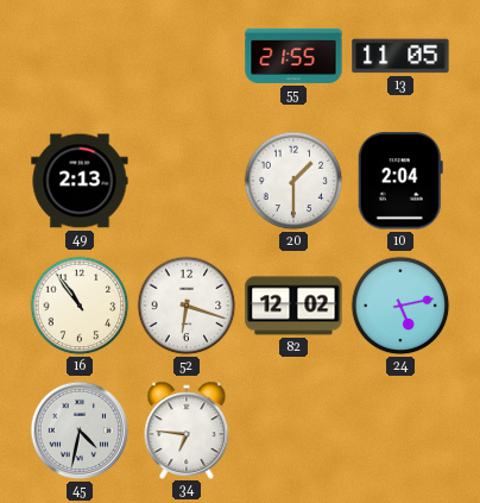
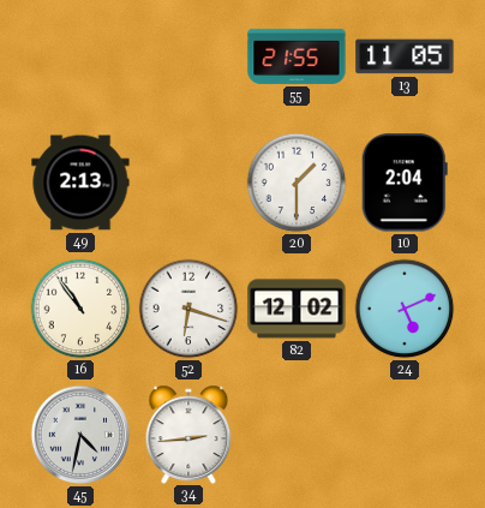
24: 5:13 -> 5:11
34: 6:46 -> 2:44
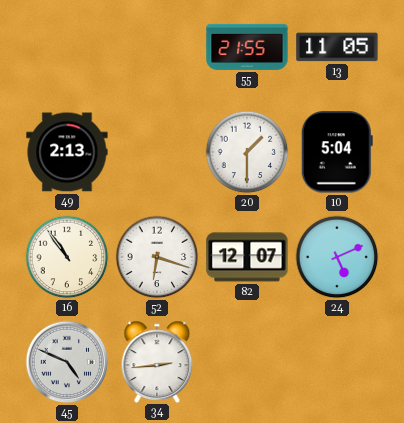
10: 2:04 -> 5:04
82: 12:02 -> 12:07
45: 4:32 -> 4:49
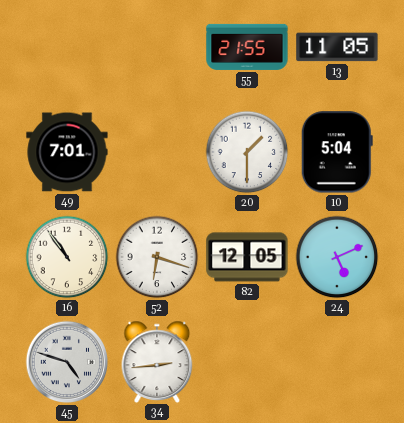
49: 2:13 -> 7:01
82: 12:07 -> 12:05
45: 4:49 -> 4:48
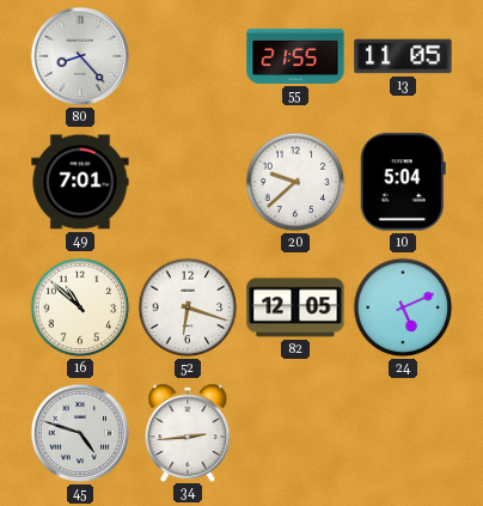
80: none -> 8:23
20: 1:30 -> 9:38
16: 10:54 -> 10:52
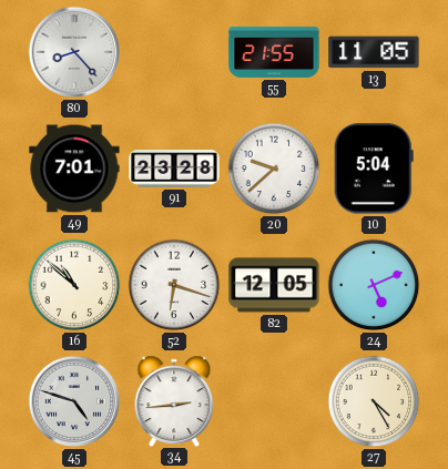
91: none -> 23:28
27: none -> 4:25
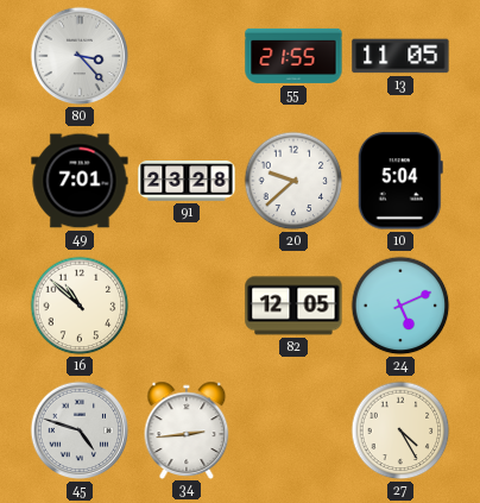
80: 8:23 -> 3:23
52: 6:18 -> none
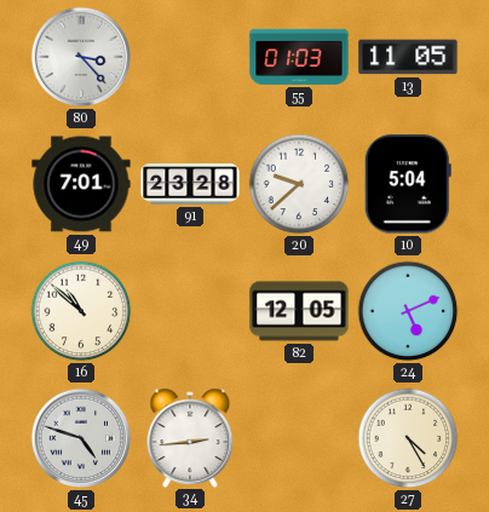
55: 21:55 -> 01:03
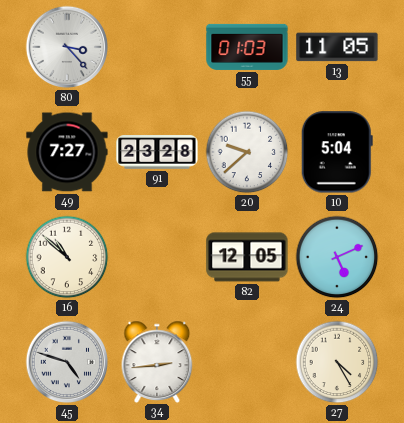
49: 7:01 -> 7:27
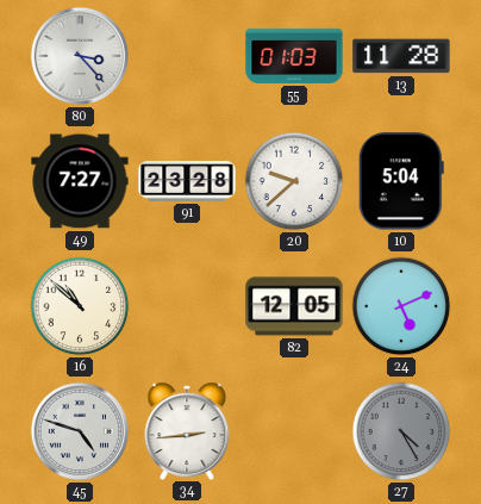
13: 11:05 -> 11:28
27 dial: cream -> grey
